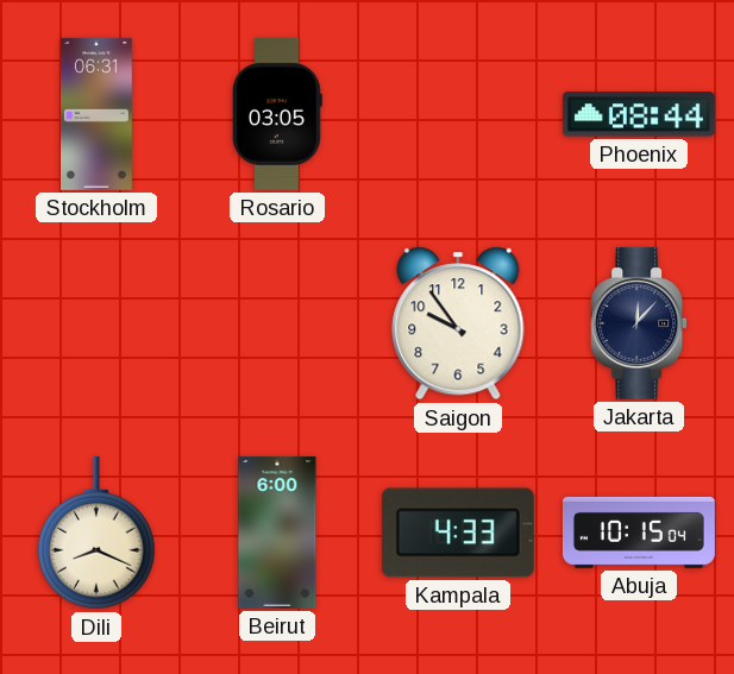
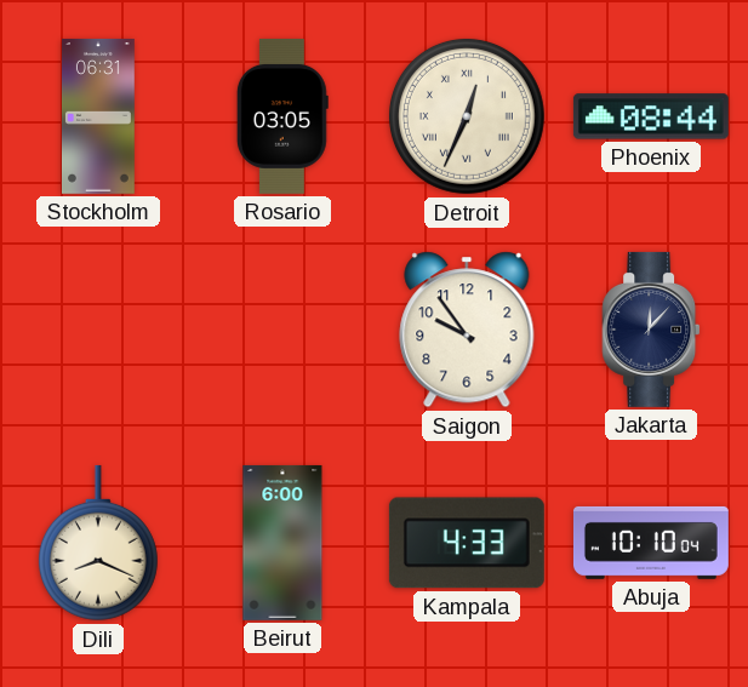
Detroit: none -> 12:34
Abuja: 10:15 -> 10:10
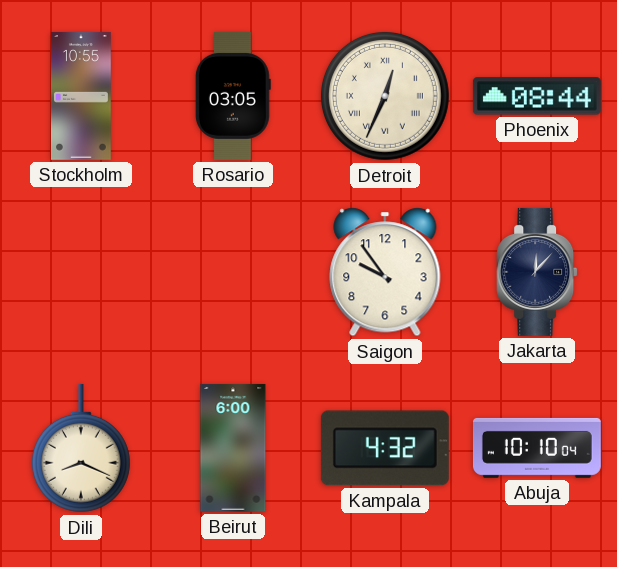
Stockholm: 06:31 -> 10:55
Kampala: 4:33 -> 4:32
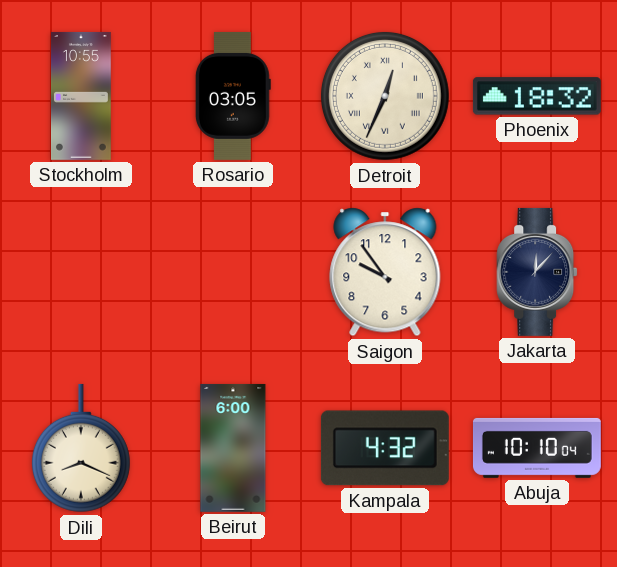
Phoenix: 08:44 -> 18:32
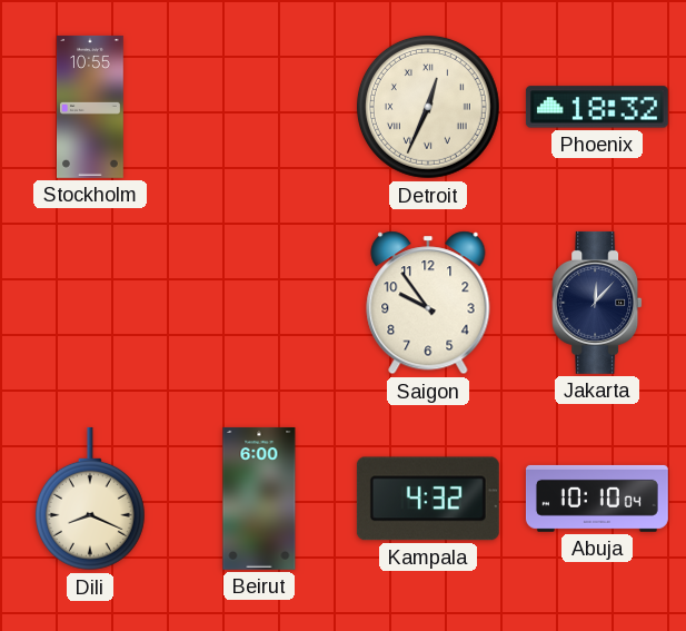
Rosario: 03:05 -> none
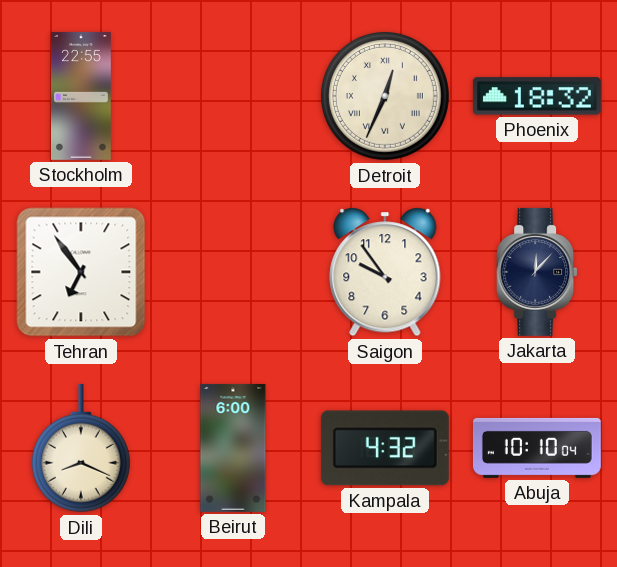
Stockholm: 10:55 -> 22:55
Tehran: none -> 6:54
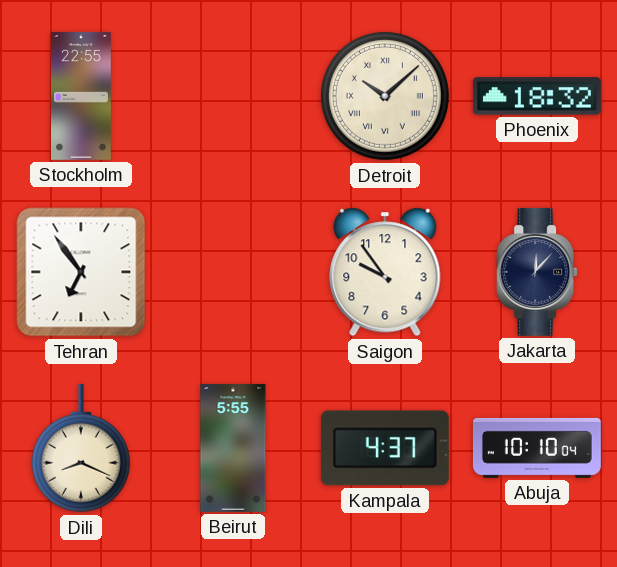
Detroit: 12:34 -> 10:08
Beirut: 6:00 -> 5:55
Kampala: 4:32 -> 4:37
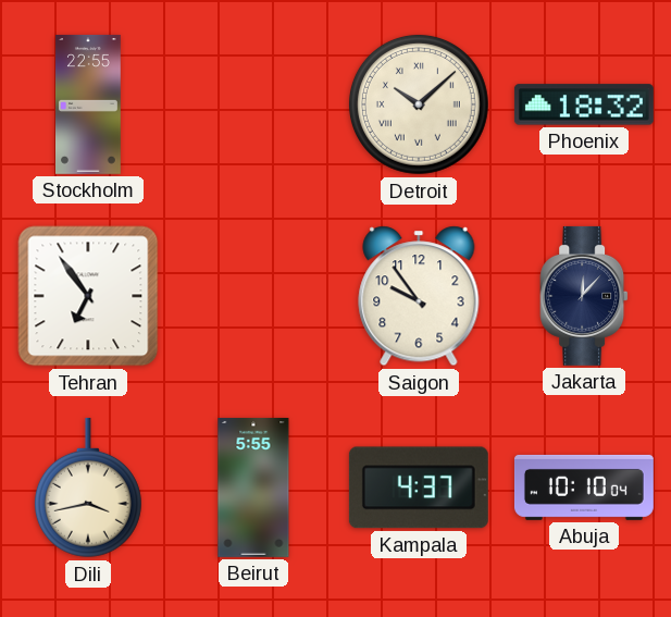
Dili: 8:19 -> 3:43
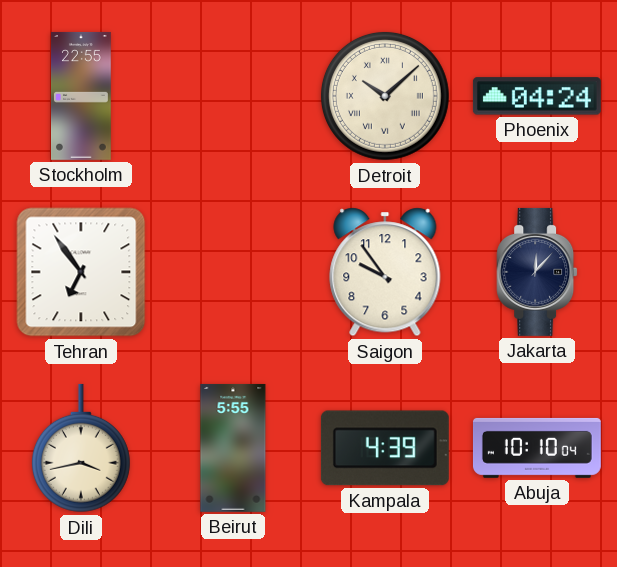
Phoenix: 18:32 -> 04:24
Kampala: 4:37 -> 4:39
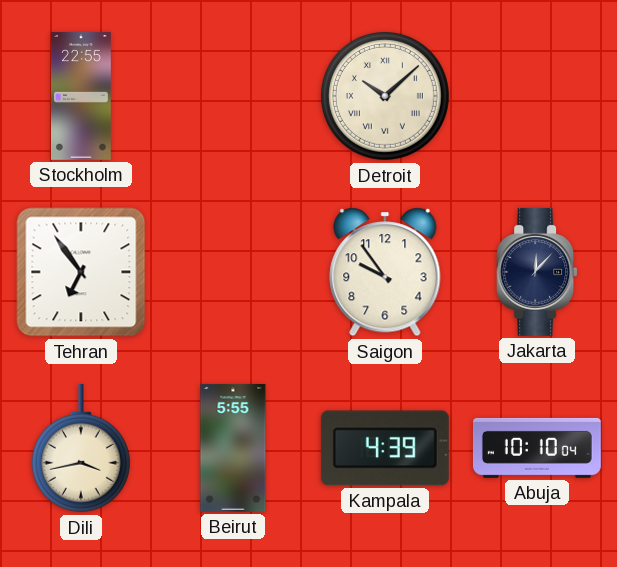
Phoenix: 04:24 -> none
